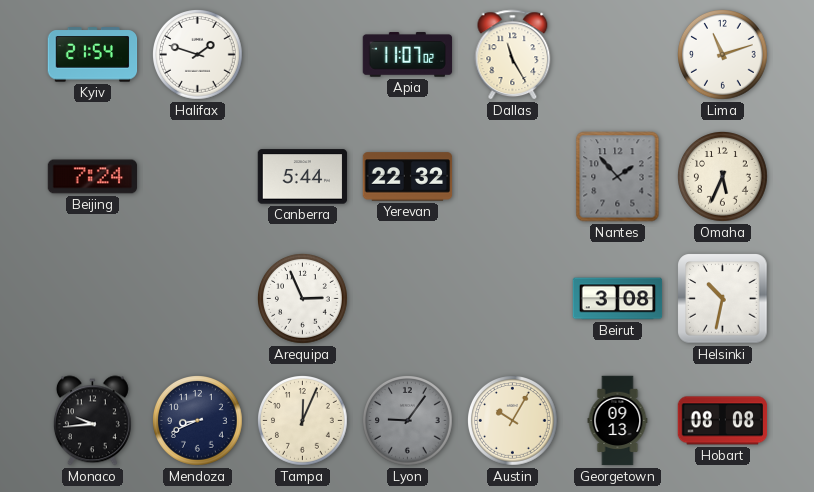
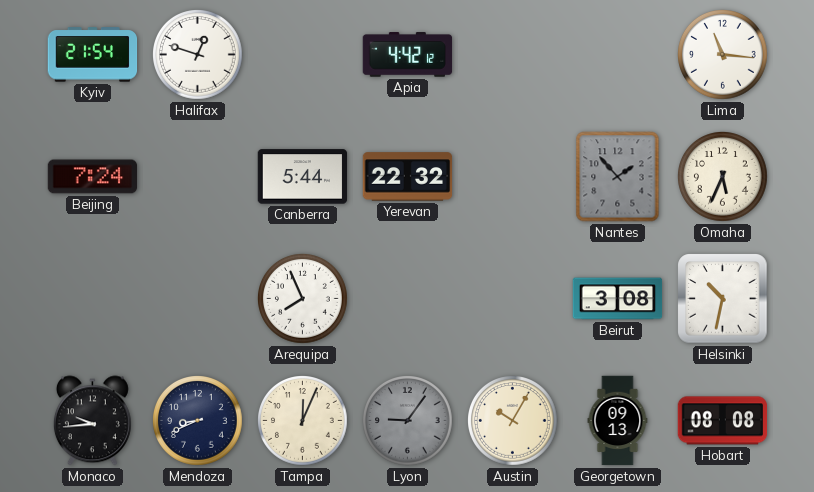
Halifax: 1:48 -> 12:48
Apia: 11:07 -> 4:42
Dallas: 11:25 -> none
Lima: 11:12 -> 11:16
Arequipa: 2:56 -> 7:56
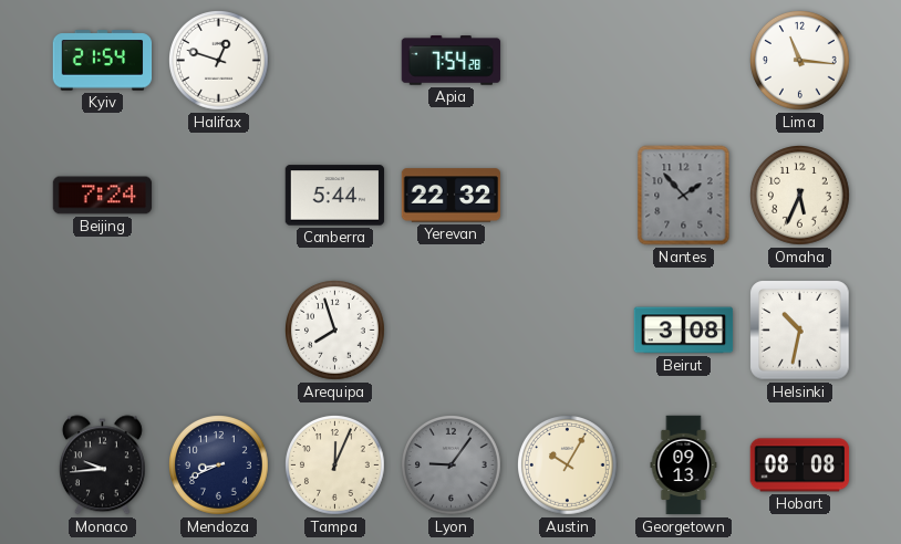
Apia: 4:42 -> 7:54
Arequipa: 7:56 -> 7:57
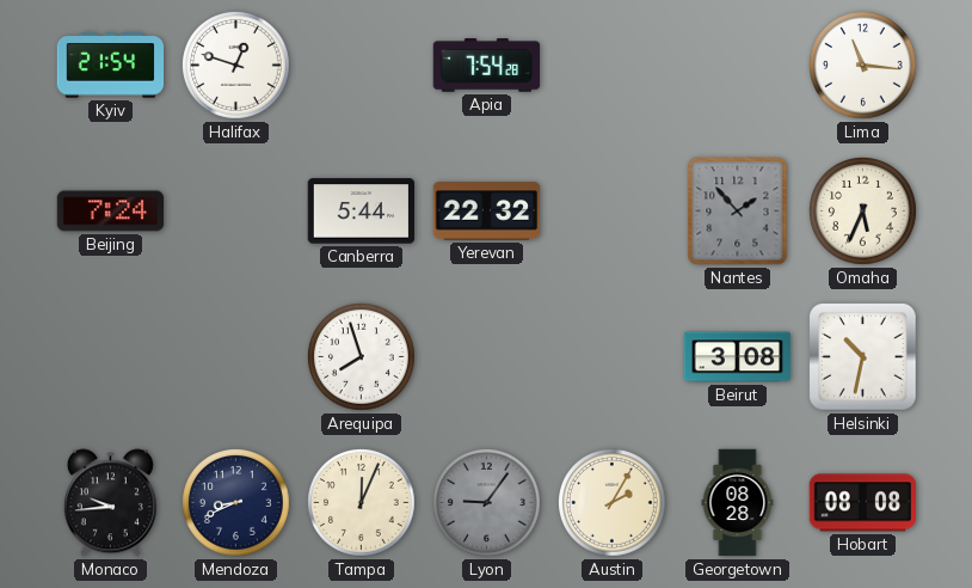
Austin: 10:05 -> 2:05
Georgetown: 09:13 -> 08:28
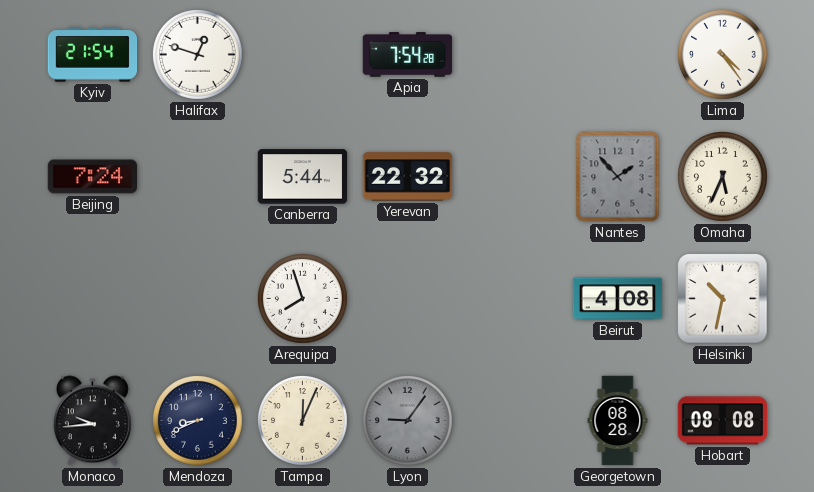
Lima: 11:16 -> 4:24
Beirut: 3:08 -> 4:08
Austin: 2:05 -> none
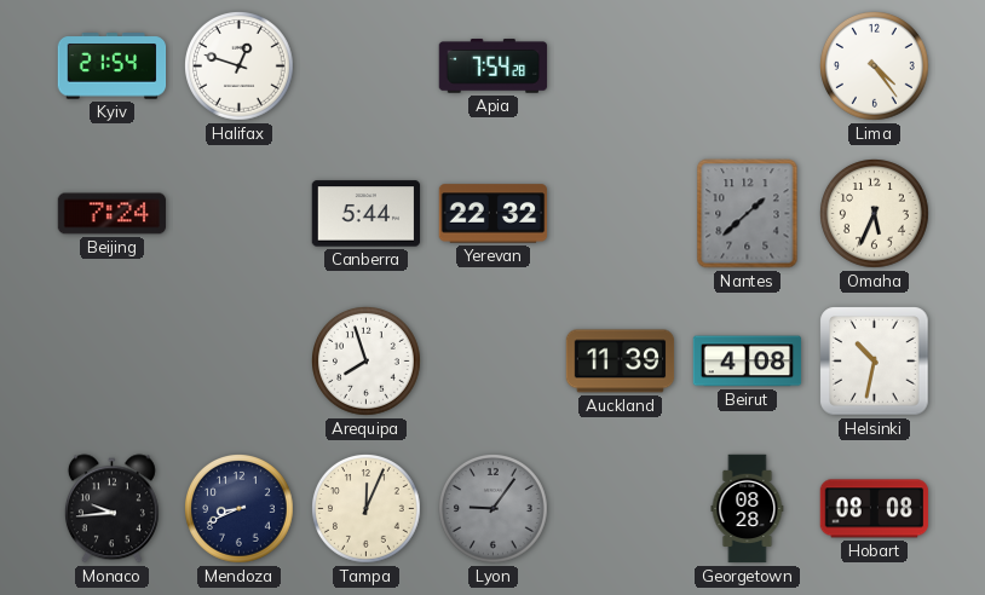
Nantes: 1:53 -> 1:38
Auckland: none -> 11:39
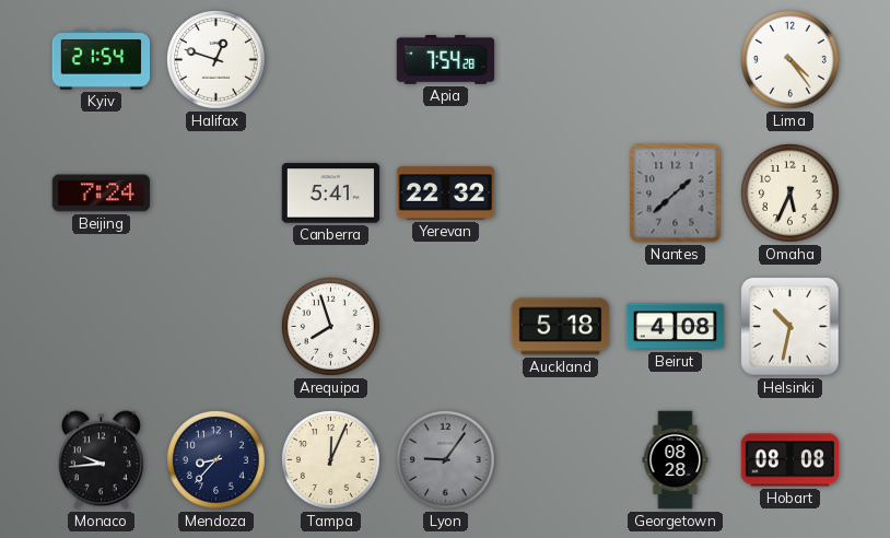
Canberra: 5:44 -> 5:41
Auckland: 11:39 -> 5:18
Mendoza: 8:41 -> 8:37
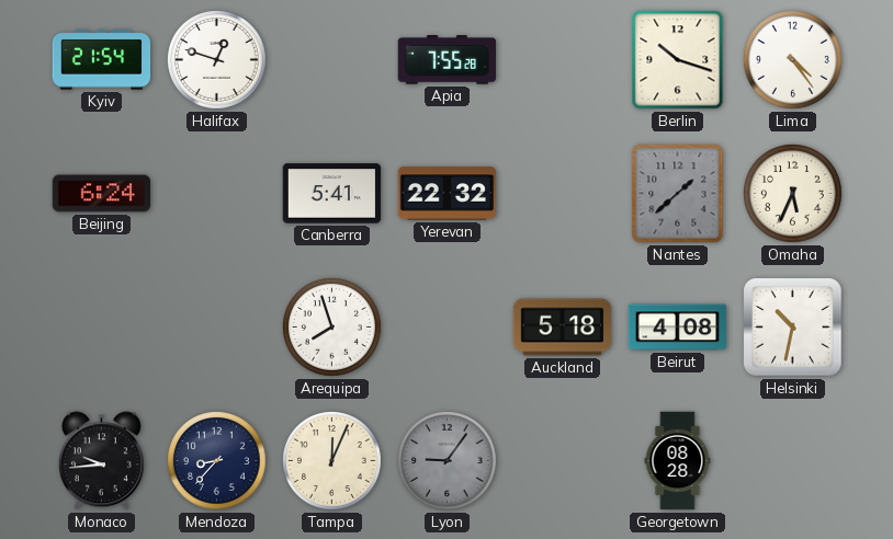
Apia: 7:54 -> 7:55
Berlin: none -> 10:18
Beijing: 7:24 -> 6:24
Hobart: 08:08 -> none
